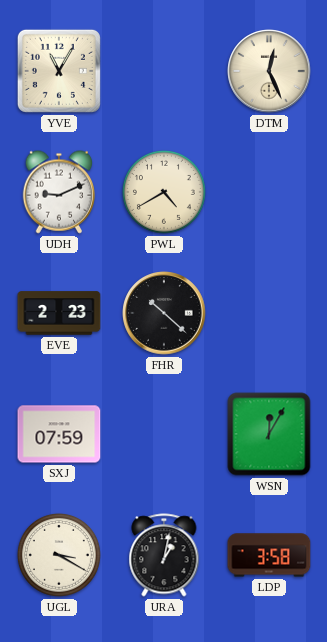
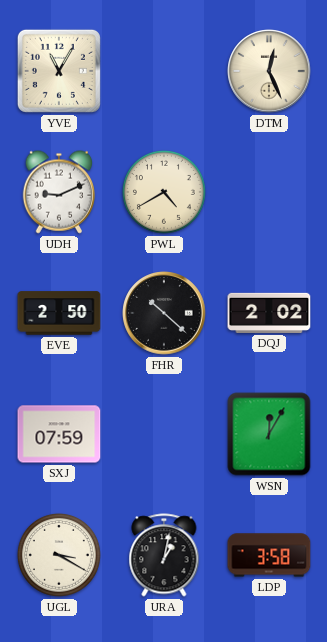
EVE: 2:23 -> 2:50
DQJ: none -> 2:02
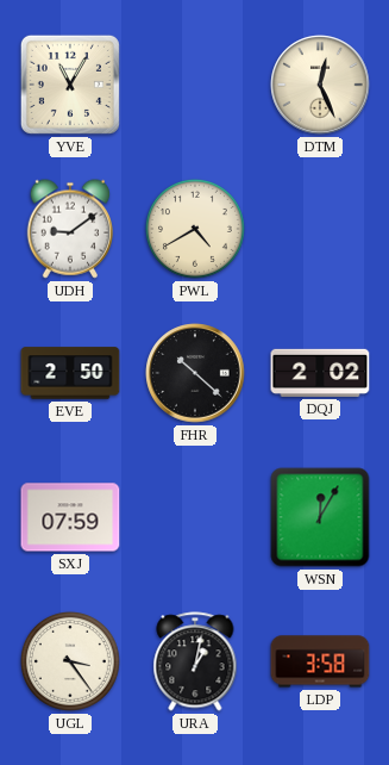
UDH: 9:11 -> 9:09
UGL: 3:20 -> 3:24
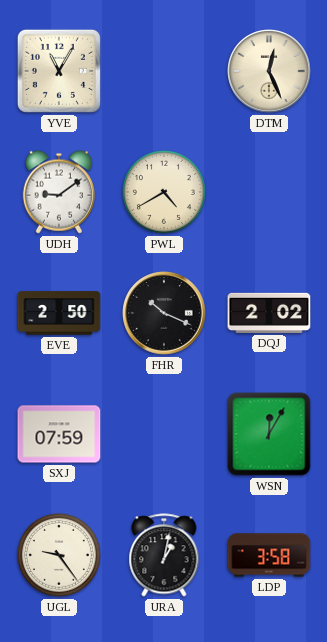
FHR: 10:22 -> 10:19
UGL: 3:24 -> 9:24
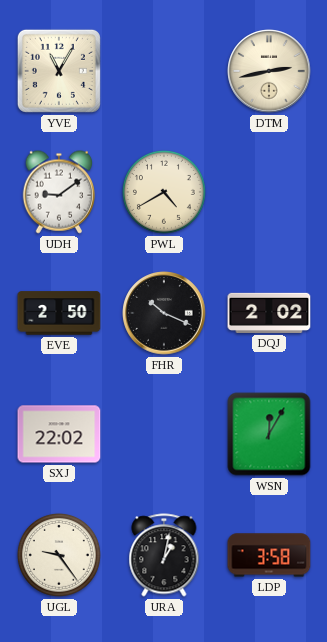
DTM: 12:26 -> 2:43
SXJ: 07:59 -> 22:02
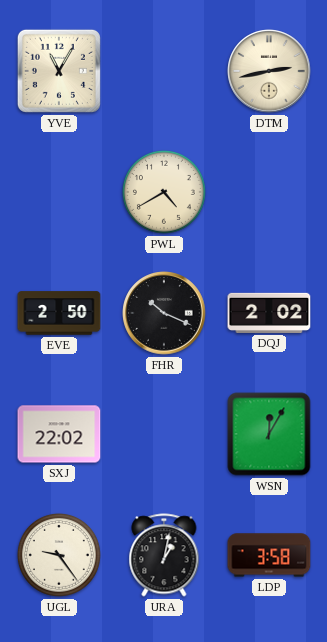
UDH: 9:09 -> none
